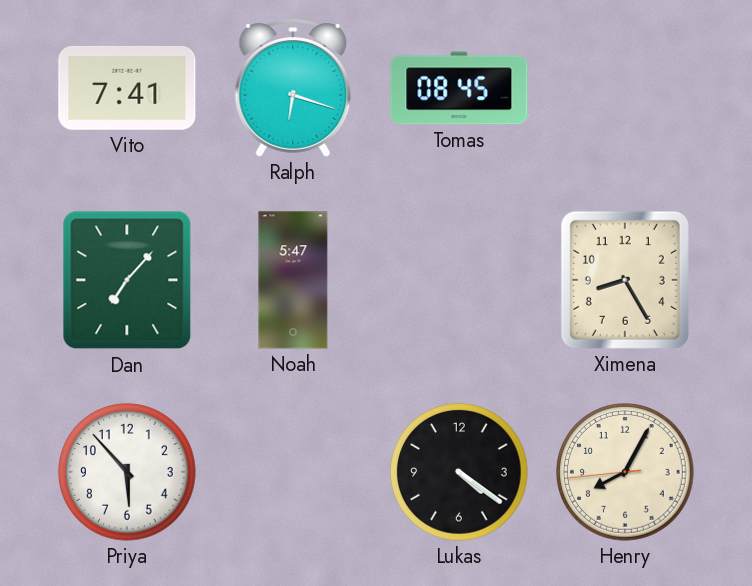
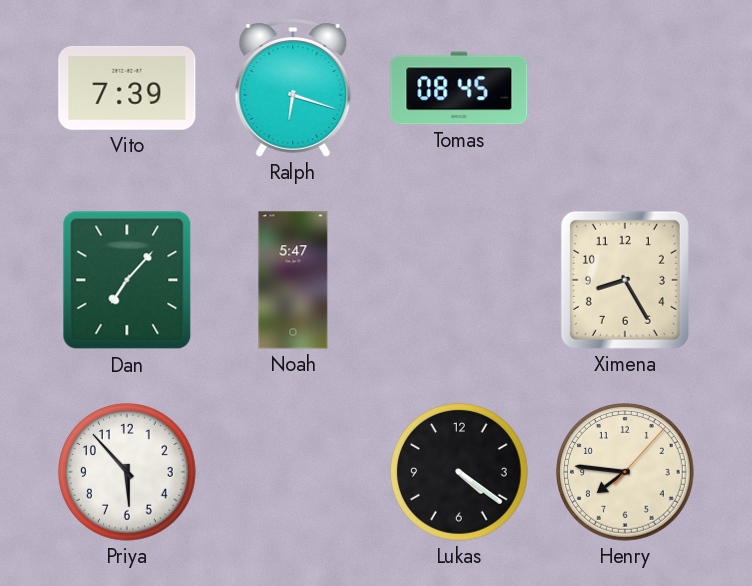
Vito: 7:41 -> 7:39
Henry: 8:04 -> 7:46
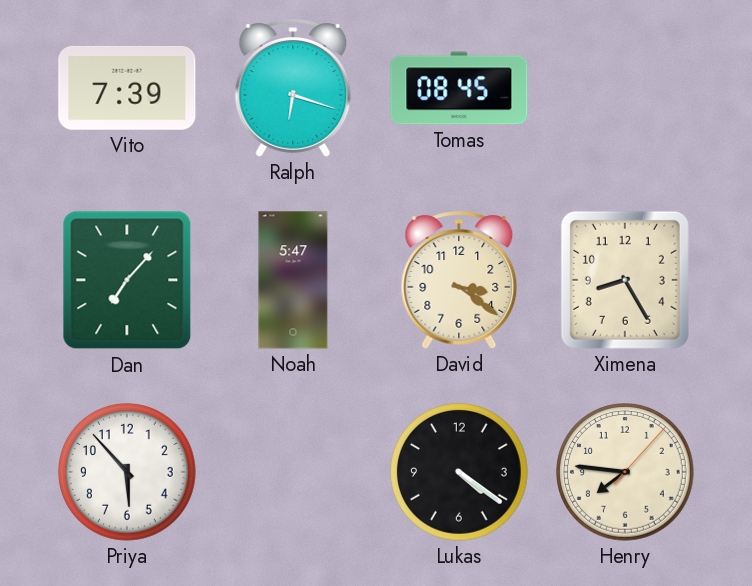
David: none -> 3:21
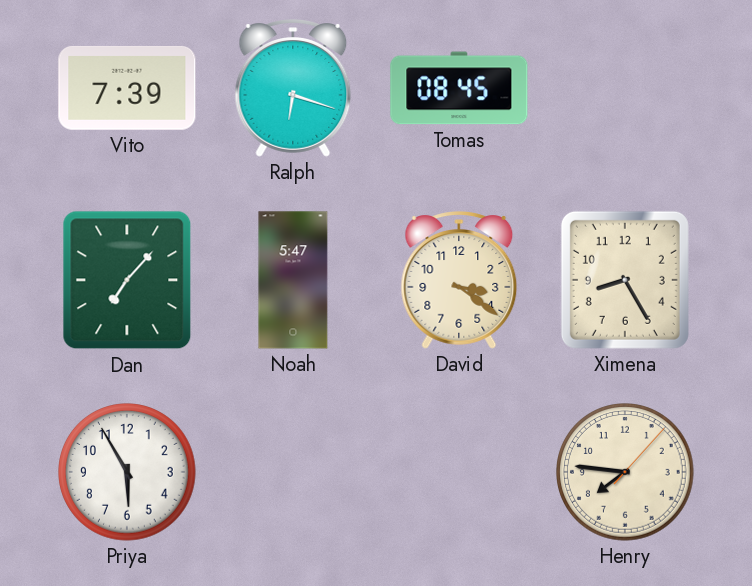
Priya: 5:53 -> 5:55
Lukas: 4:21 -> none
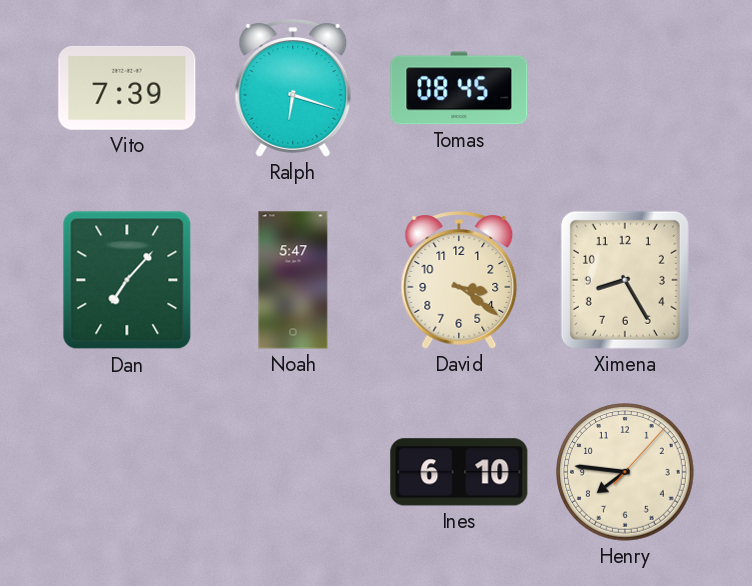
Priya: 5:55 -> none
Ines: none -> 6:10
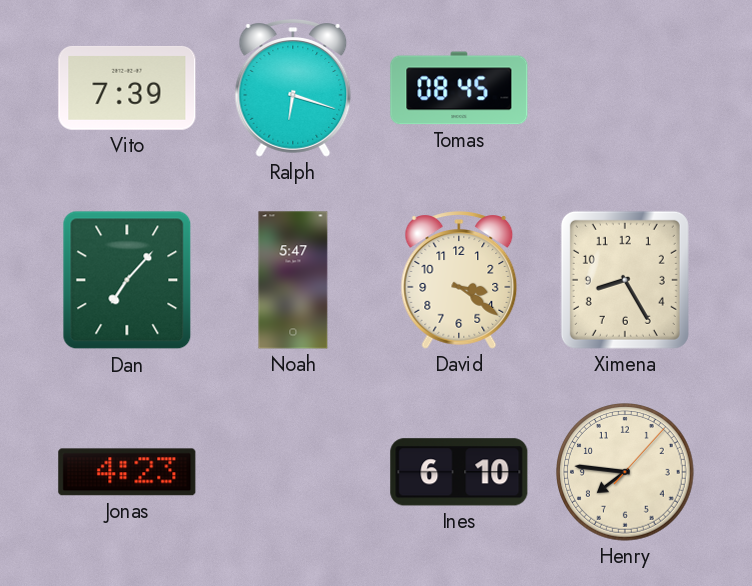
Jonas: none -> 4:23
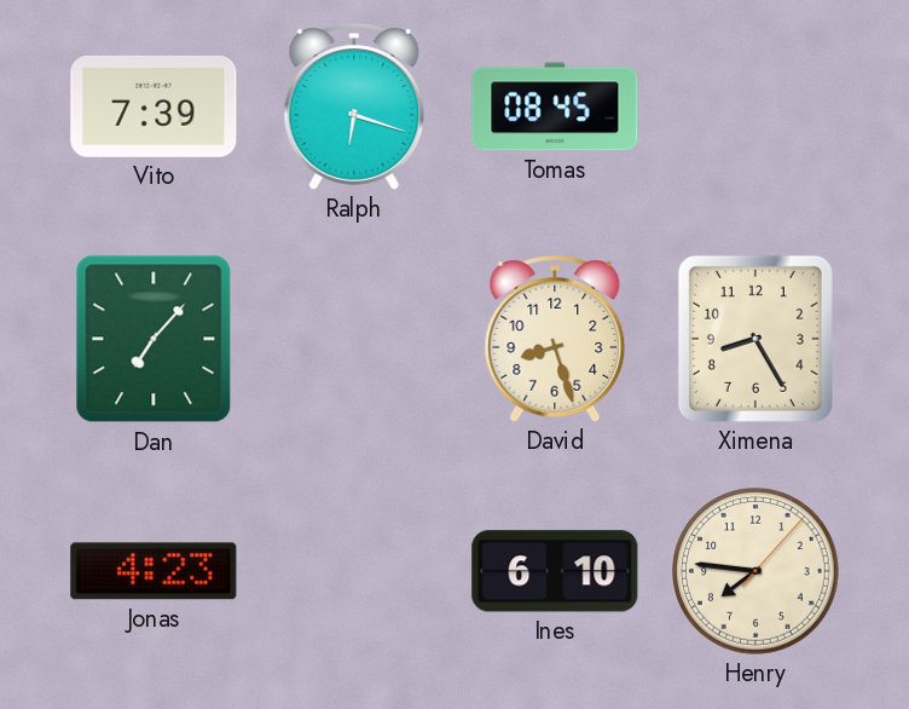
Noah: 5:47 -> none
David: 3:21 -> 8:27
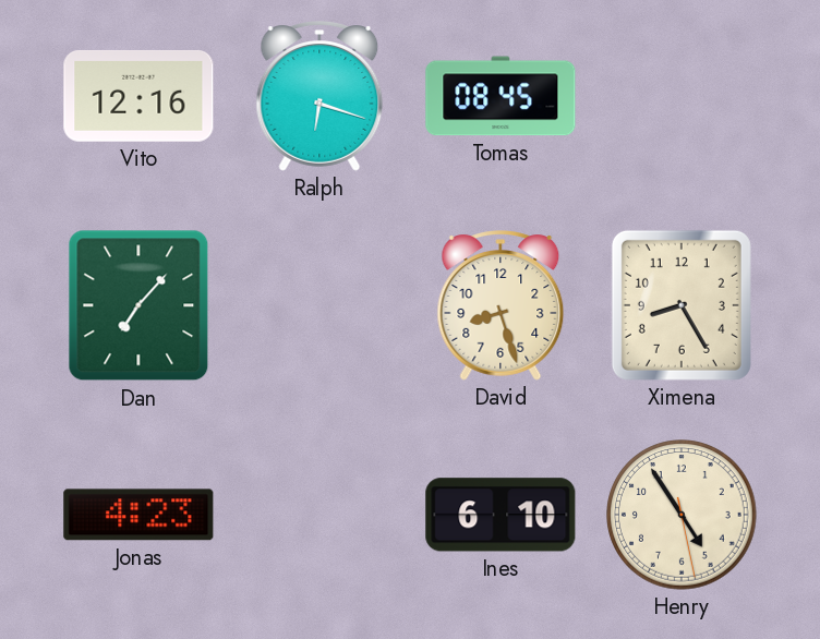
Vito: 7:39 -> 12:16
Henry: 7:46 -> 4:54
